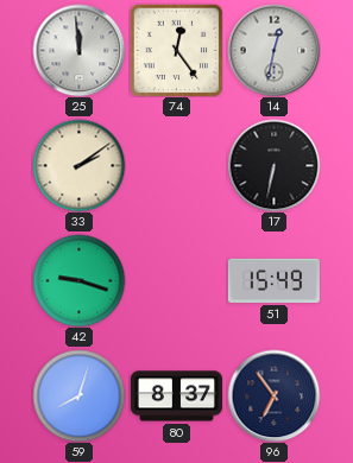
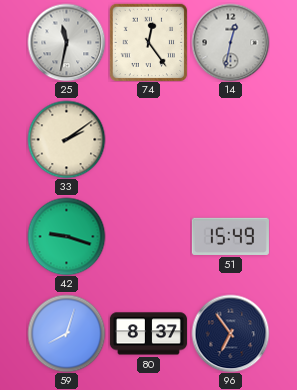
25: 11:59 -> 11:32
17: 6:32 -> none
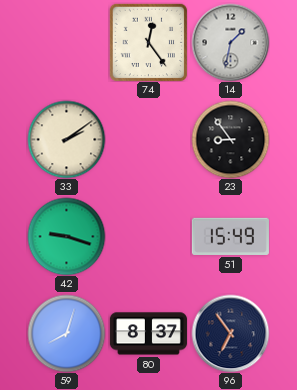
25: 11:32 -> none
14: 12:32 -> 1:32
23: none -> 8:54
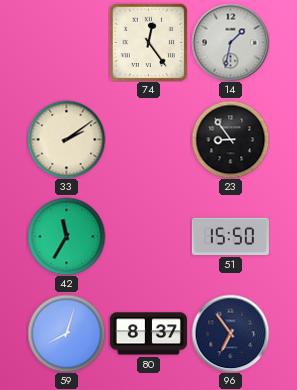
42: 9:18 -> 11:35
51: 15:49 -> 15:50
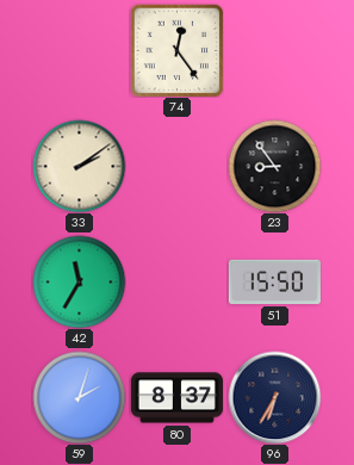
14: 1:32 -> none
59: 8:03 -> 2:03
96: 6:54 -> 6:35
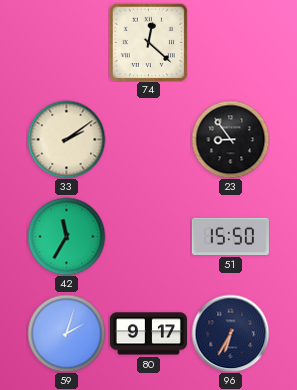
74: 12:24 -> 12:22
80: 8:37 -> 9:17
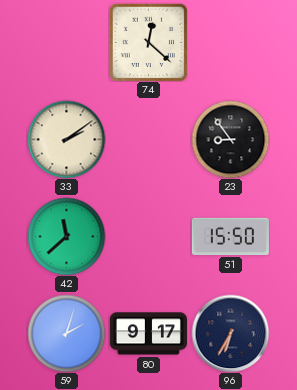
42: 11:35 -> 11:38
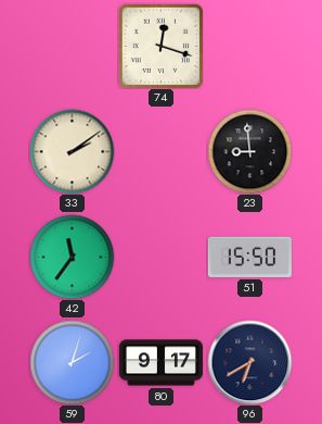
74: 12:22 -> 12:18
23: 8:54 -> 8:59
42: 11:38 -> 11:36
96: 6:35 -> 6:40
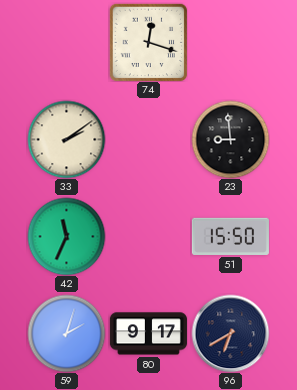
42: 11:36 -> 11:34
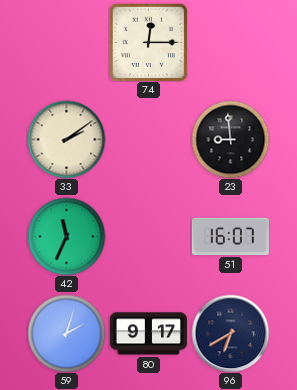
74: 12:18 -> 12:15
51: 15:50 -> 16:07
